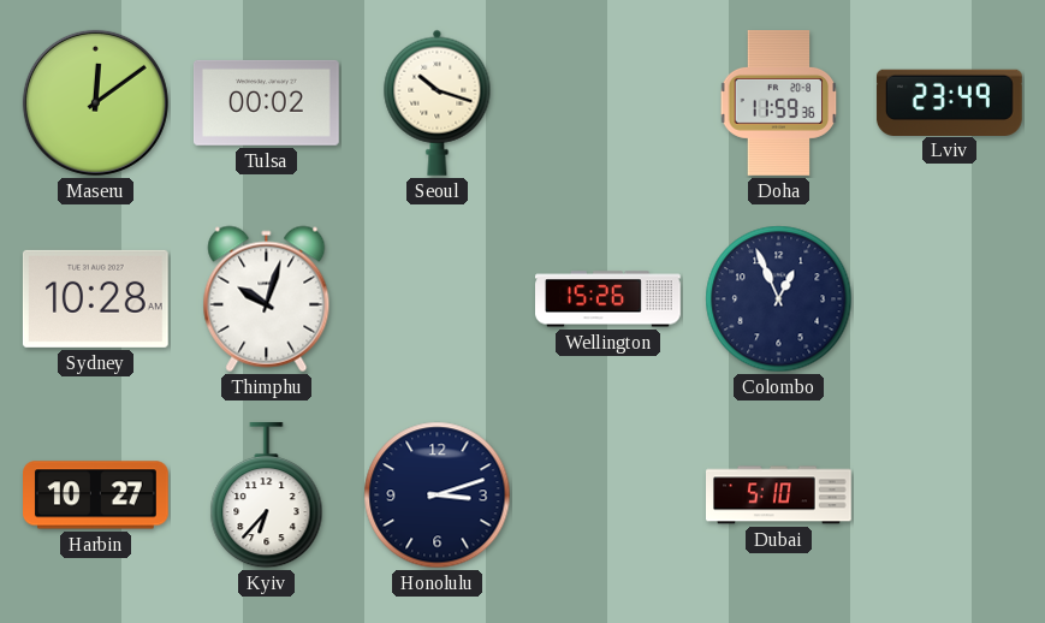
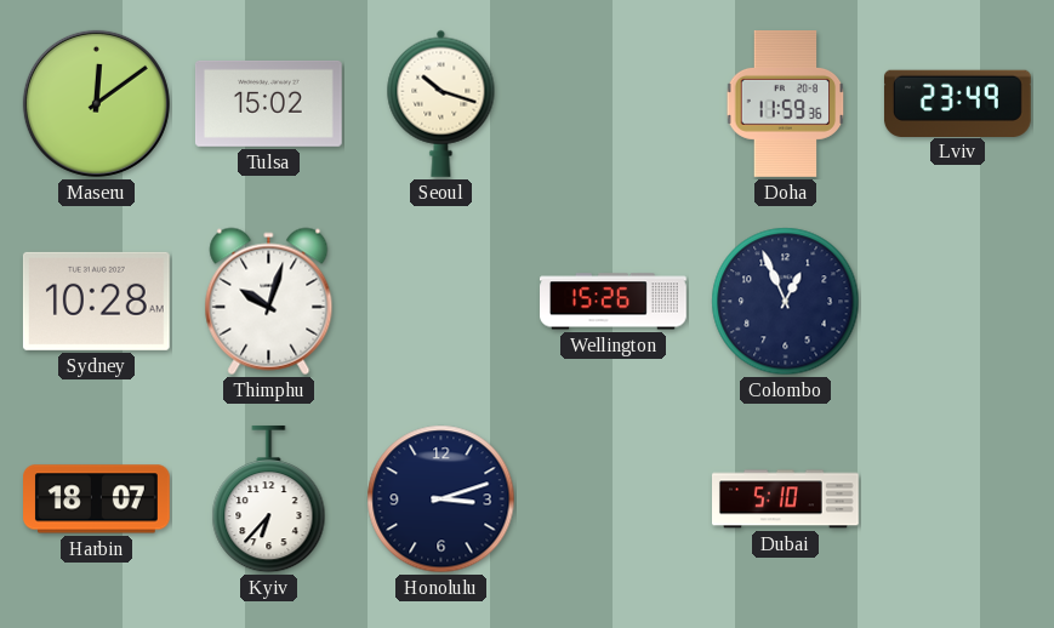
Tulsa: 00:02 -> 15:02
Harbin: 10:27 -> 18:07
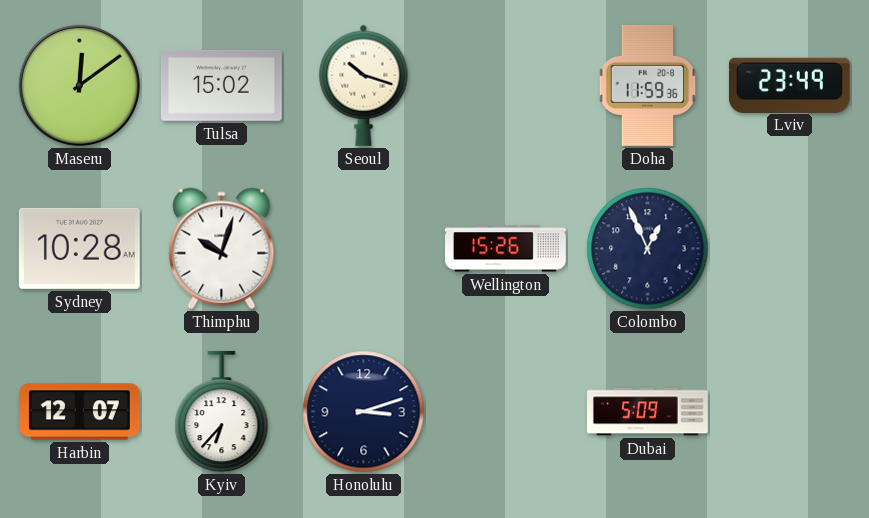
Harbin: 18:07 -> 12:07
Dubai: 5:10 -> 5:09
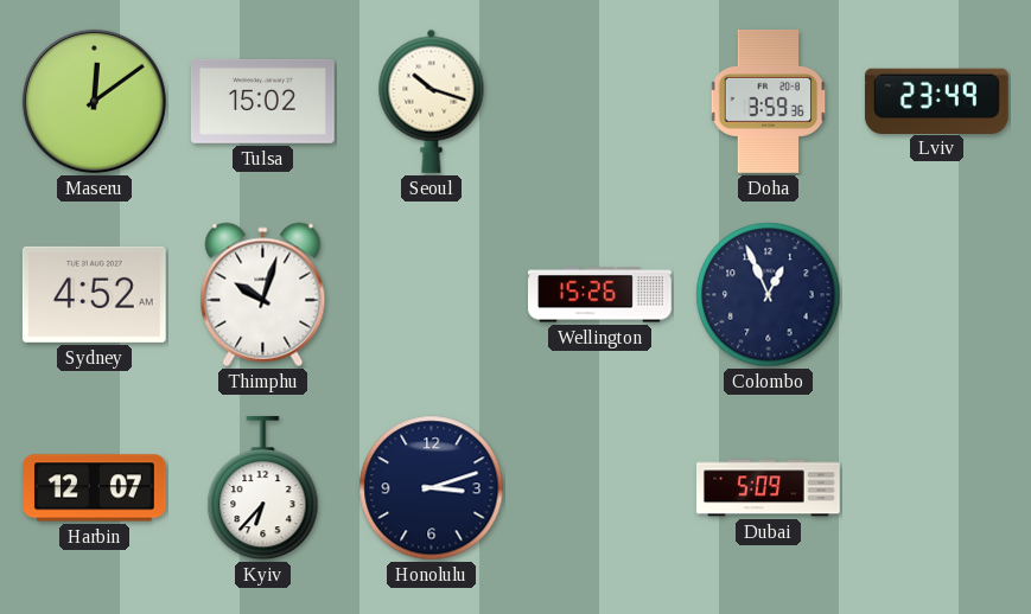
Doha: 11:59 -> 3:59
Sydney: 10:28 -> 4:52
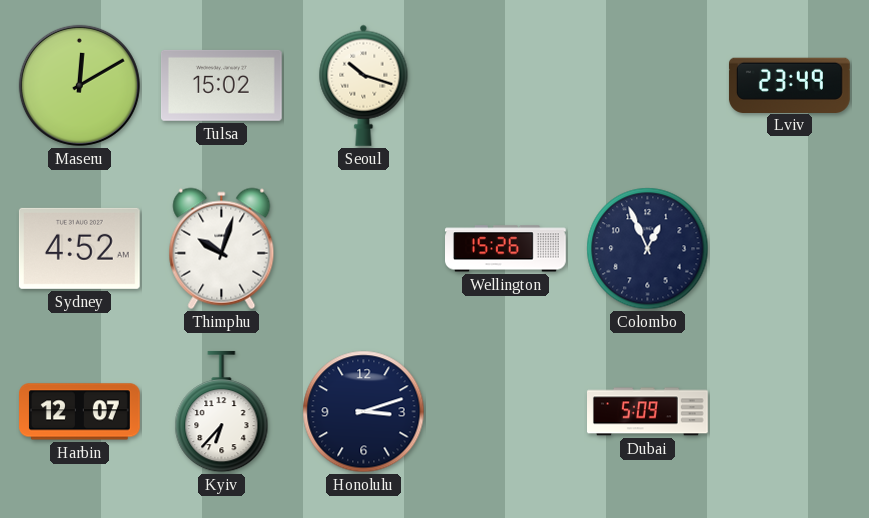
Maseru: 12:09 -> 12:10
Doha: 3:59 -> none
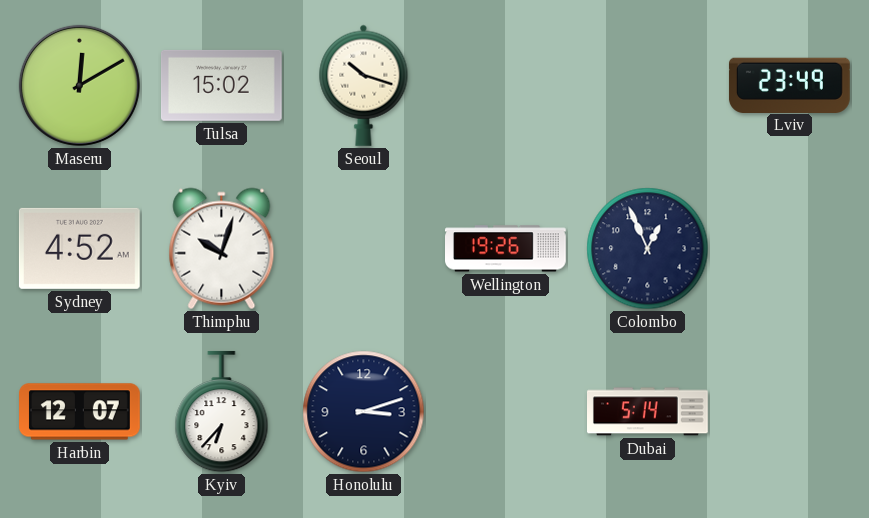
Wellington: 15:26 -> 19:26
Dubai: 5:09 -> 5:14
